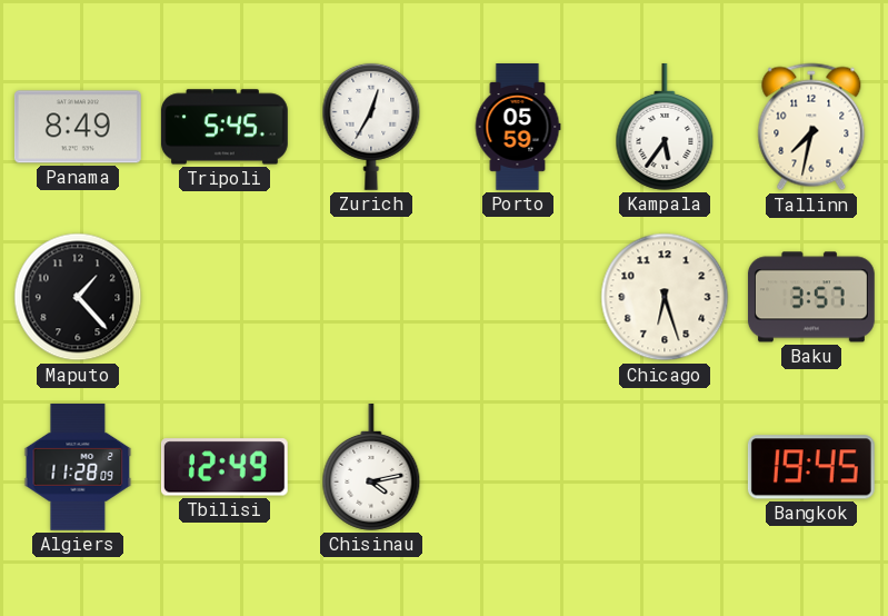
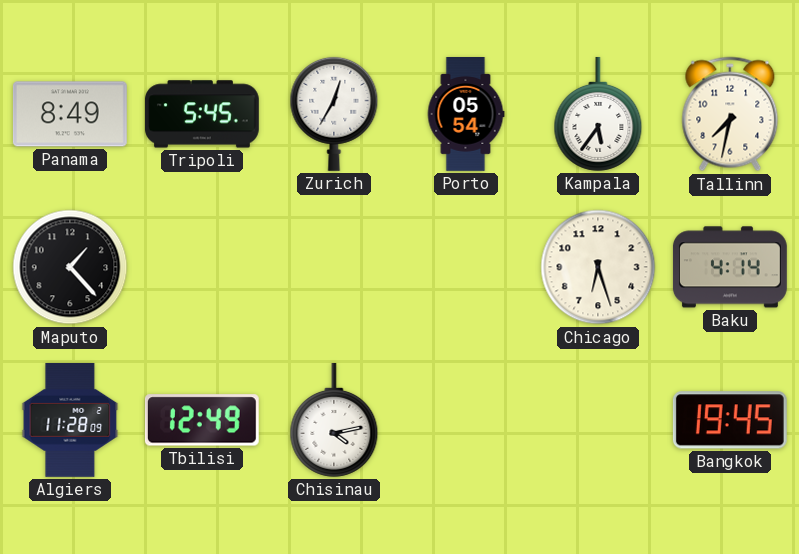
Porto: 05:59 -> 05:54
Baku: 3:57 -> 4:14
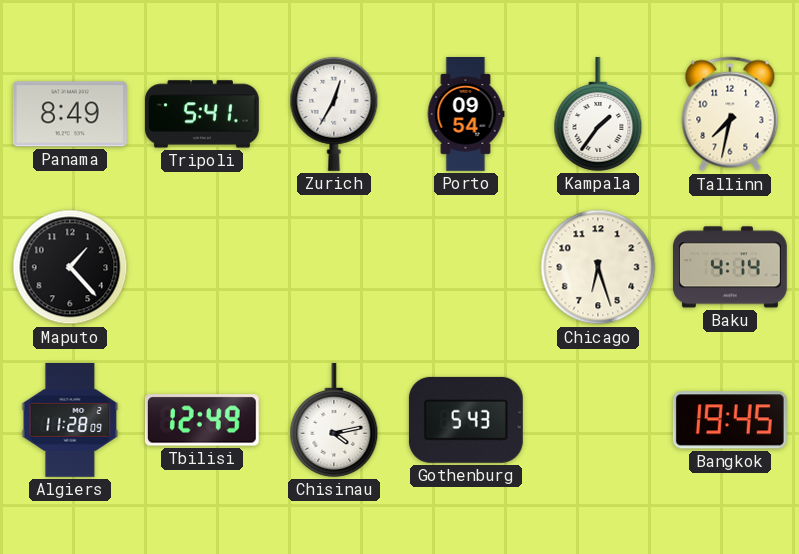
Tripoli: 5:45 -> 5:41
Porto: 05:54 -> 09:54
Kampala: 5:36 -> 1:36
Gothenburg: none -> 5:43
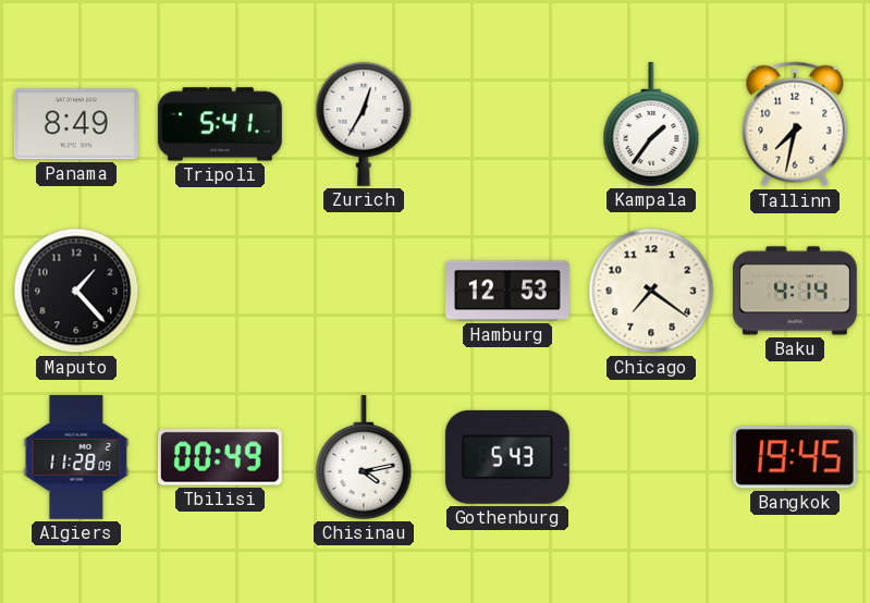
Porto: 09:54 -> none
Hamburg: none -> 12:53
Chicago: 6:27 -> 7:21
Tbilisi: 12:49 -> 00:49
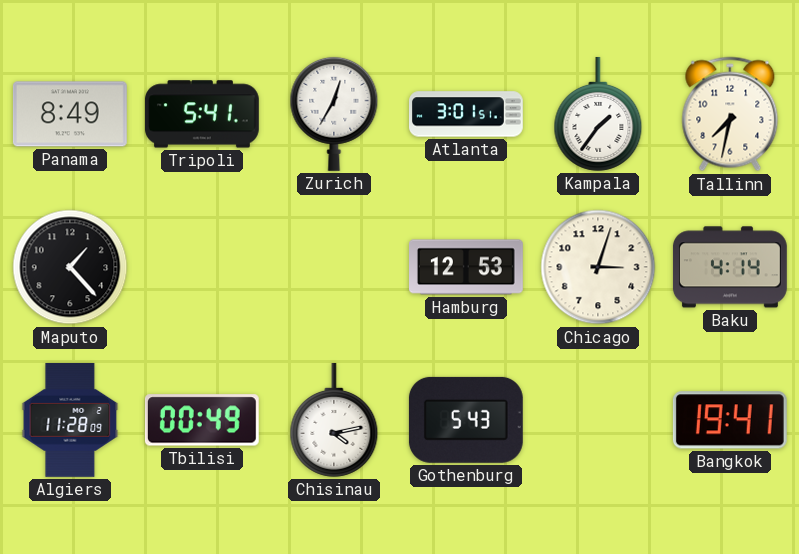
Atlanta: none -> 3:01
Chicago: 7:21 -> 3:03
Bangkok: 19:45 -> 19:41
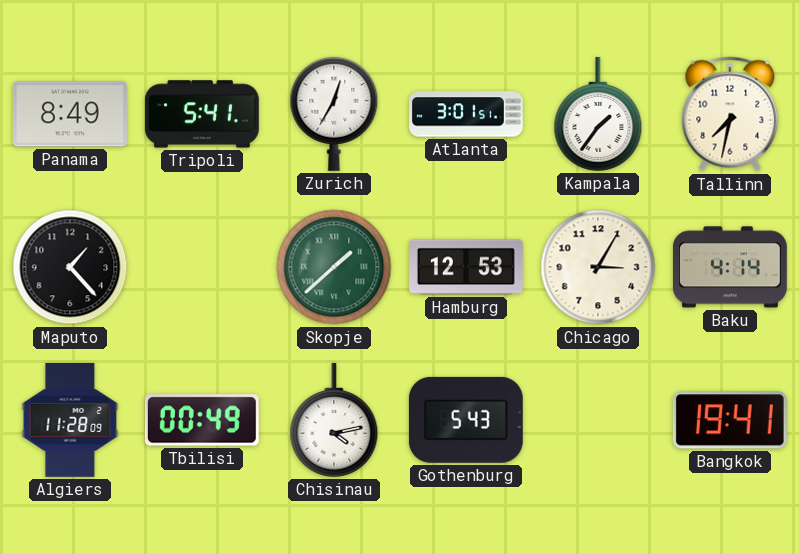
Skopje: none -> 1:38
Chicago: 3:03 -> 3:05
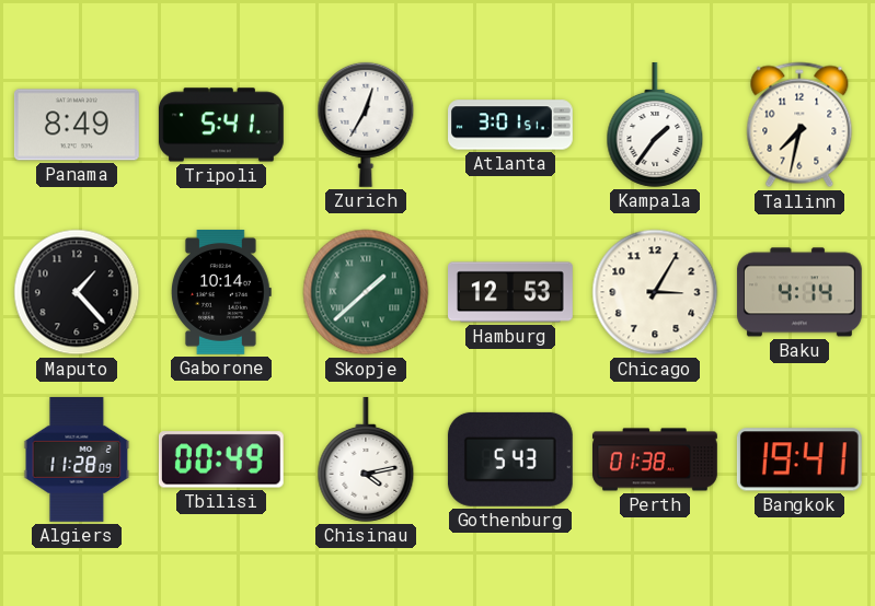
Gaborone: none -> 10:14
Perth: none -> 01:38
